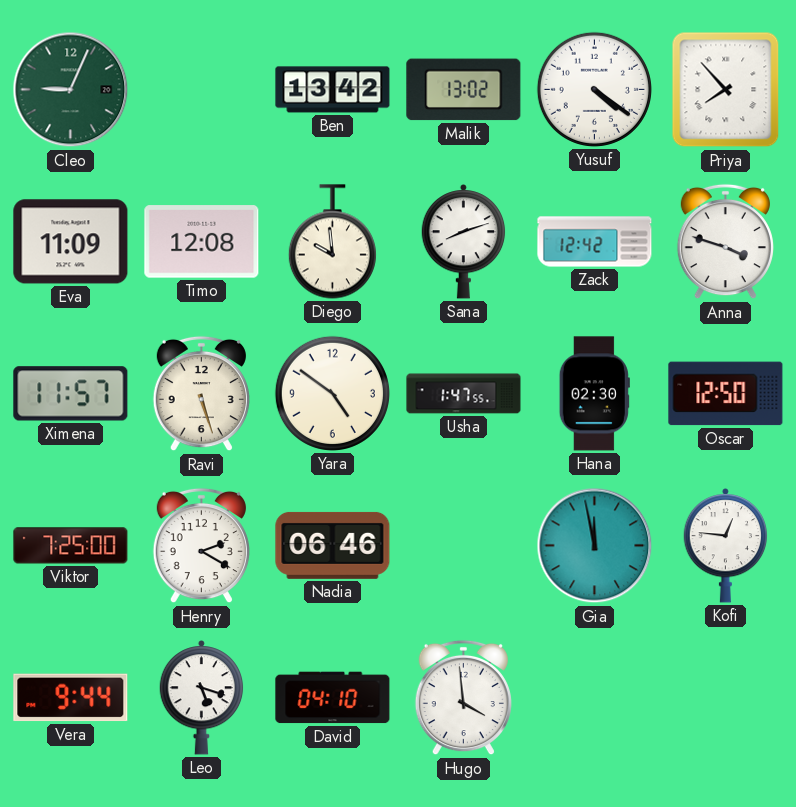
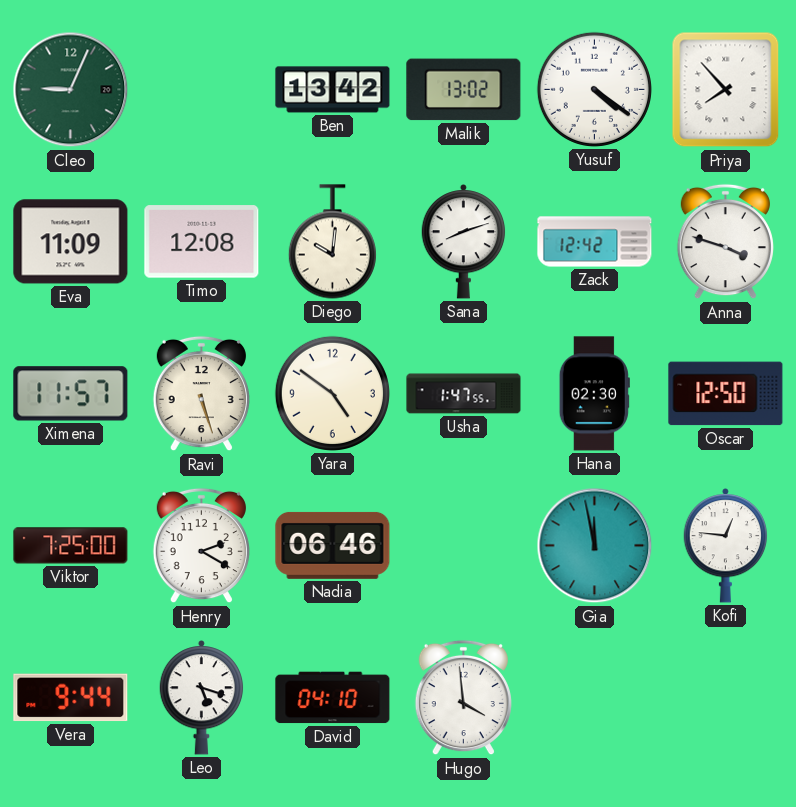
Diego: 9:59 -> 10:01
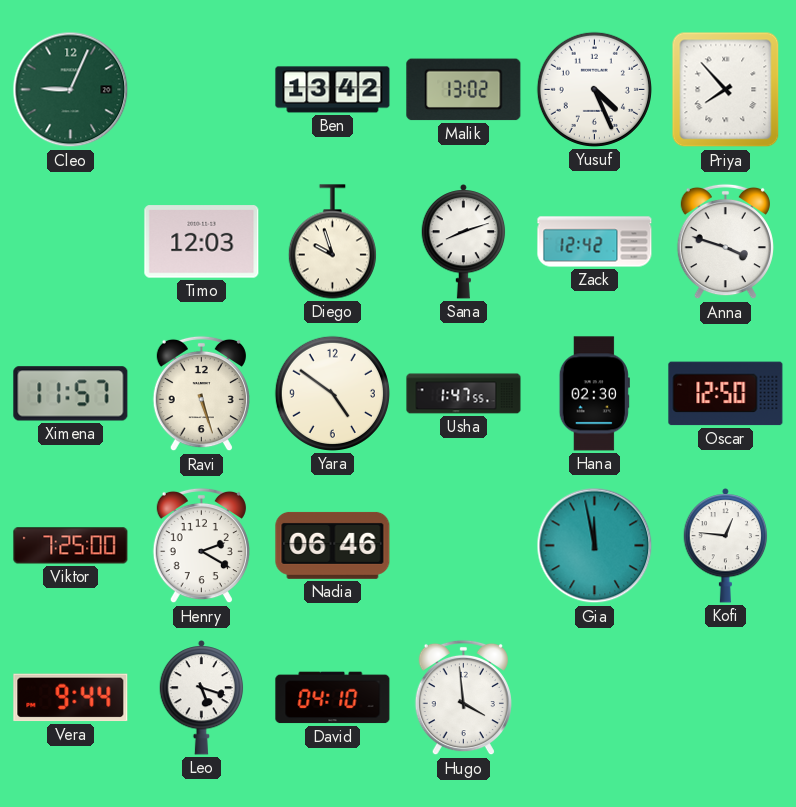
Yusuf: 4:21 -> 4:26
Eva: 11:09 -> none
Timo: 12:08 -> 12:03
Diego: 10:01 -> 9:57
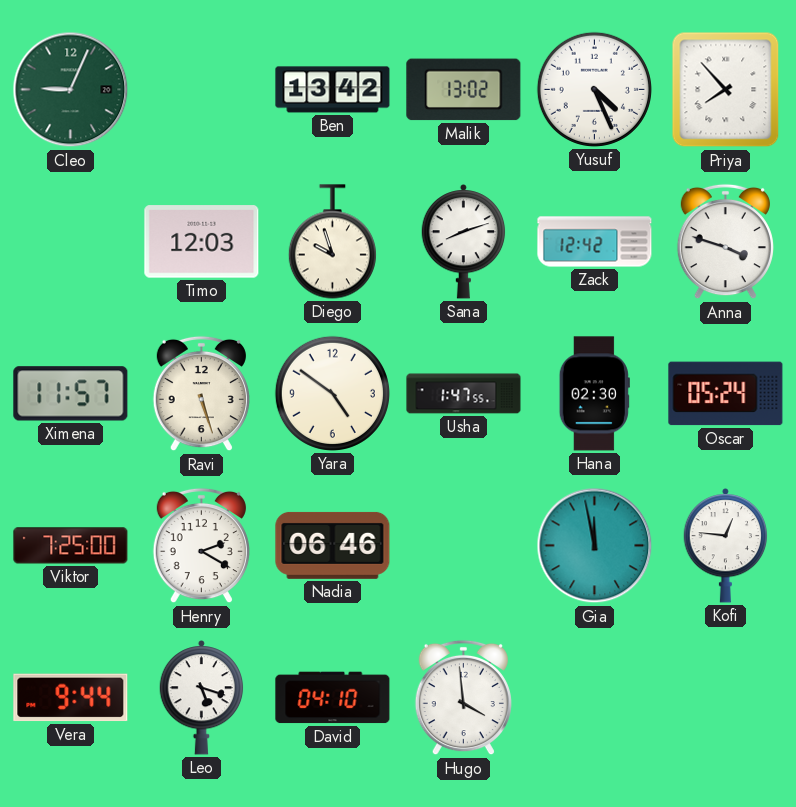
Oscar: 12:50 -> 05:24
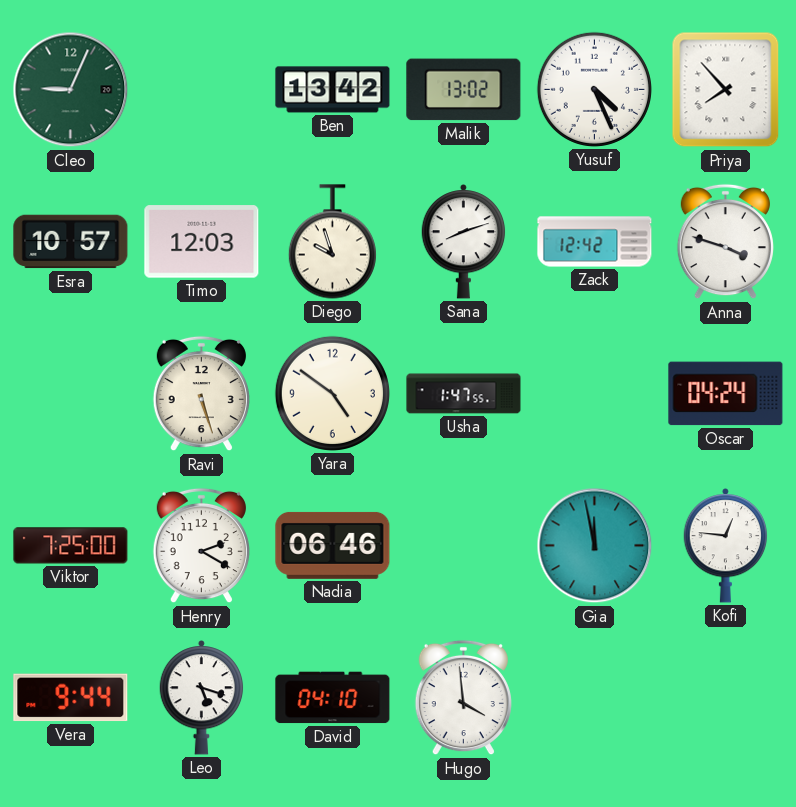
Esra: none -> 10:57
Ximena: 11:57 -> none
Hana: 02:30 -> none
Oscar: 05:24 -> 04:24
